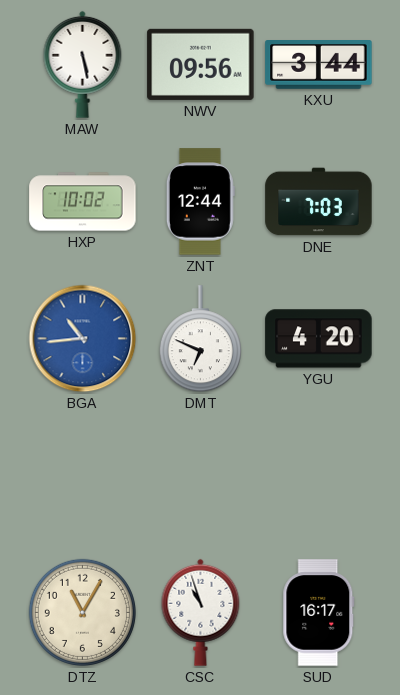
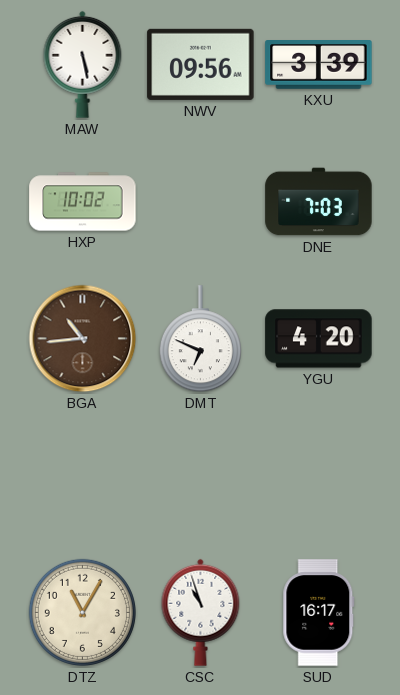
KXU: 3:44 -> 3:39
ZNT: 12:44 -> none
BGA dial: blue -> brown
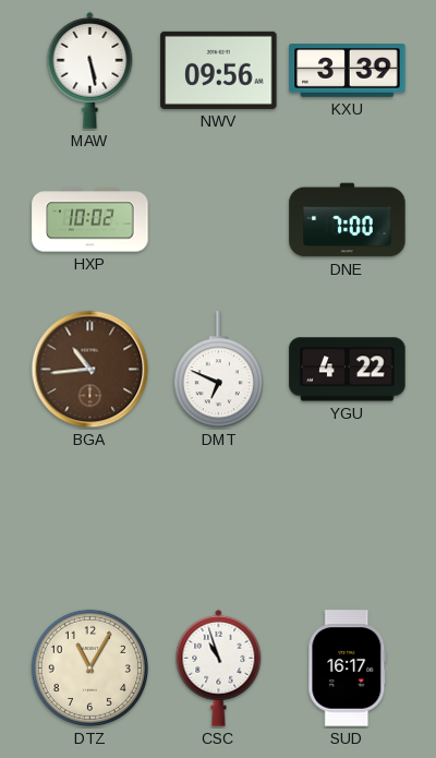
DNE: 7:03 -> 7:00
YGU: 4:20 -> 4:22
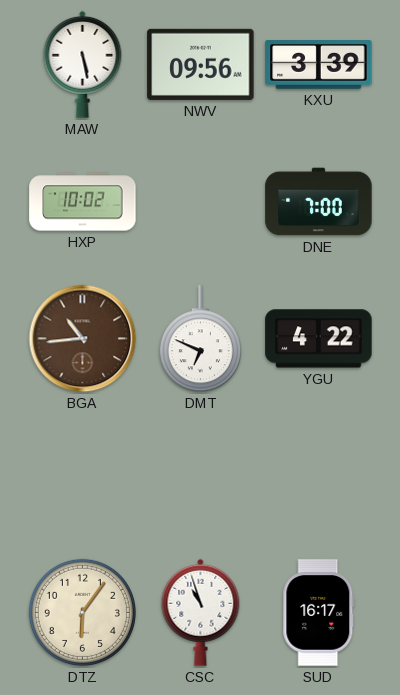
DTZ: 11:05 -> 6:06
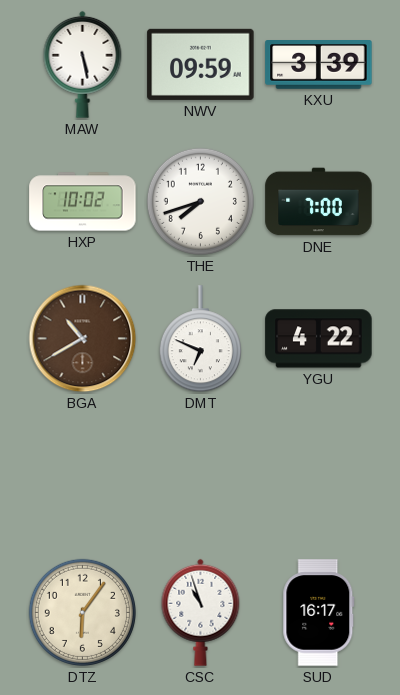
NWV: 09:56 -> 09:59
THE: none -> 7:42
BGA: 10:44 -> 10:40
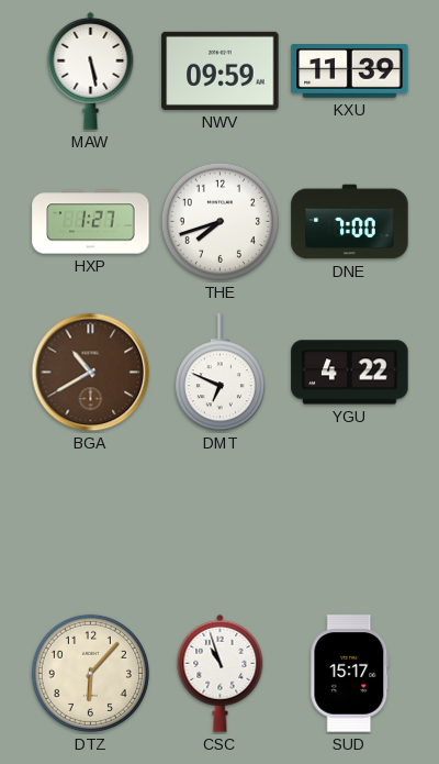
KXU: 3:39 -> 11:39
HXP: 10:02 -> 1:27
DTZ: 6:06 -> 6:07
SUD: 16:17 -> 15:17
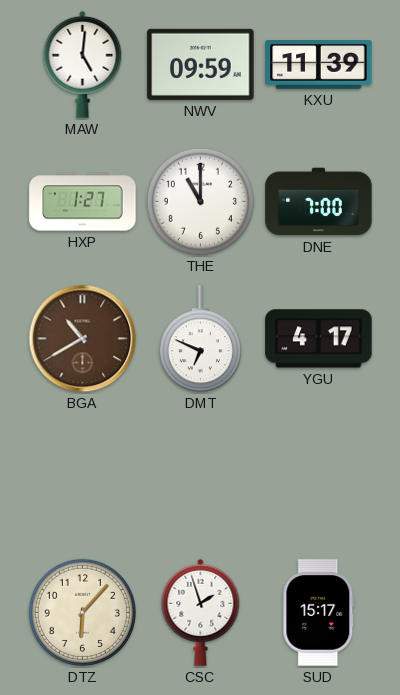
MAW: 5:28 -> 5:01
THE: 7:42 -> 11:00
YGU: 4:22 -> 4:17
CSC: 10:57 -> 1:57
